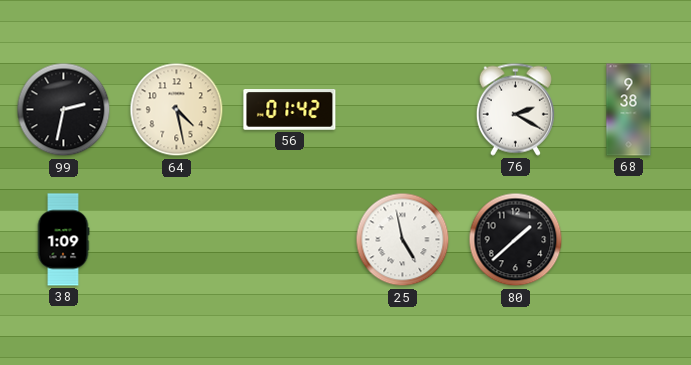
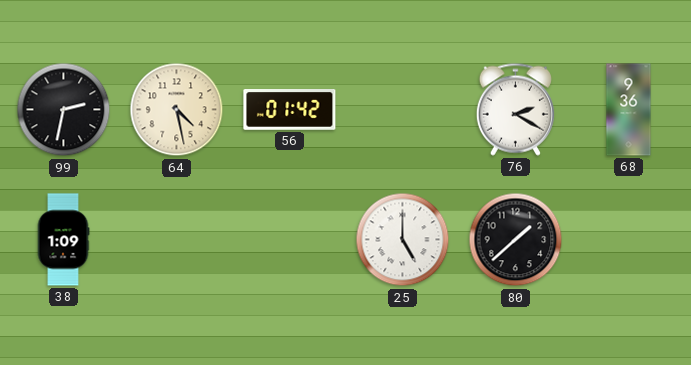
68: 9:38 -> 9:36
25: 4:58 -> 5:00
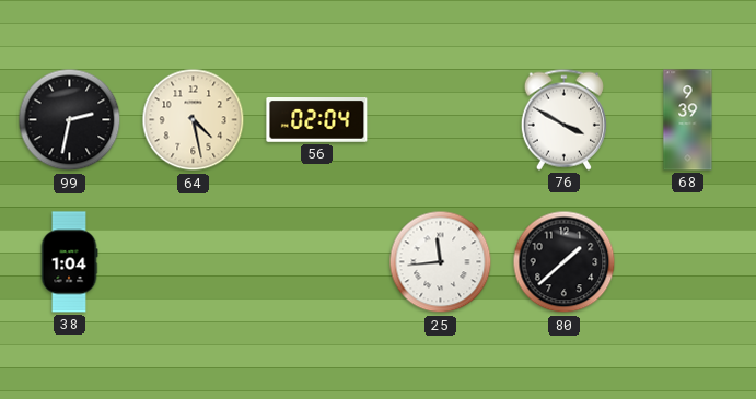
56: 01:42 -> 02:04
76: 2:20 -> 3:50
68: 9:36 -> 9:39
38: 1:09 -> 1:04
25: 5:00 -> 11:44
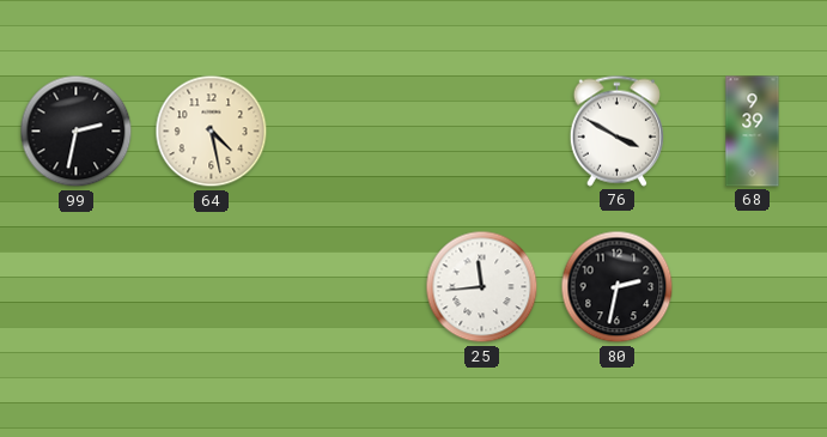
56: 02:04 -> none
38: 1:04 -> none
80: 1:38 -> 2:32
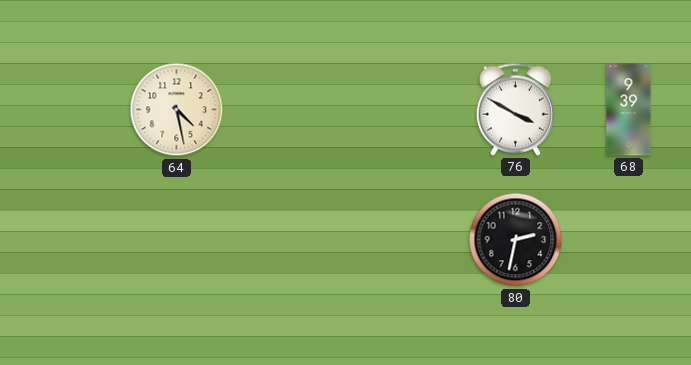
99: 2:32 -> none
25: 11:44 -> none
